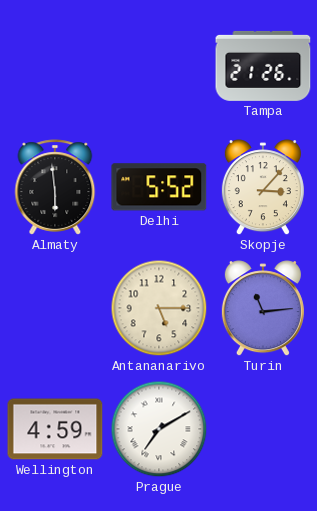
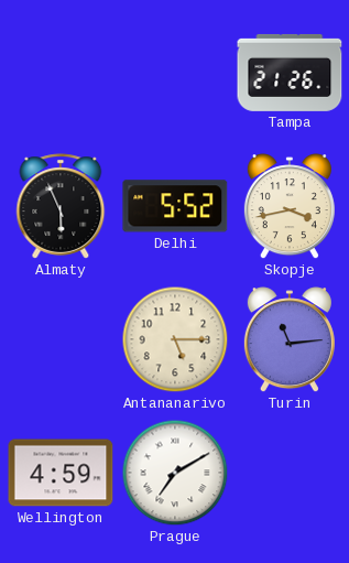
Almaty: 5:59 -> 5:56
Skopje: 3:07 -> 3:43
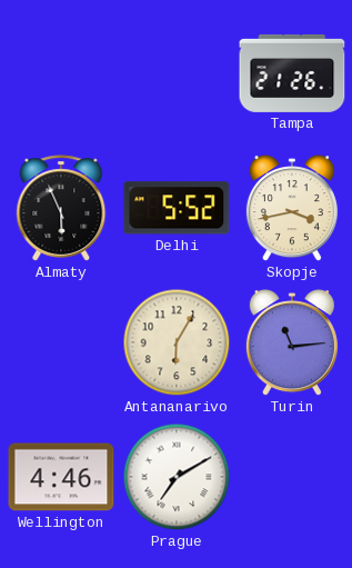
Antananarivo: 5:15 -> 6:05
Wellington: 4:59 -> 4:46
